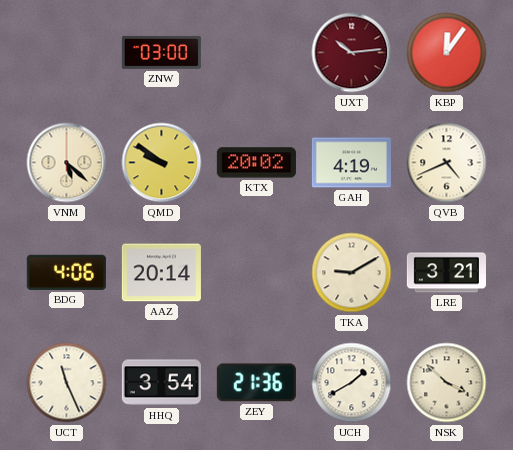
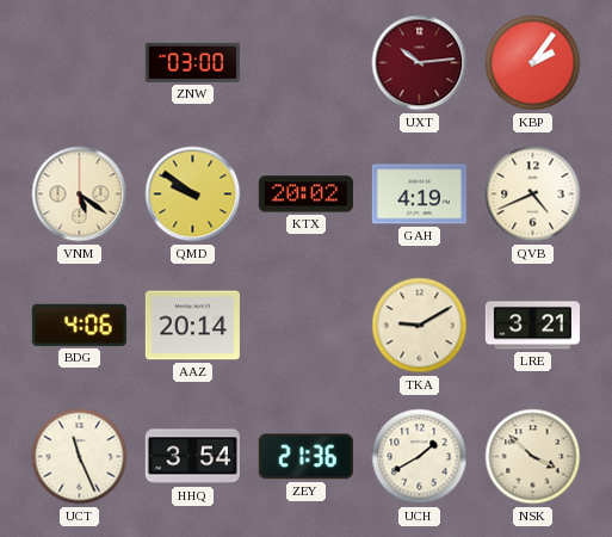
KBP: 12:06 -> 2:06
VNM: 5:22 -> 5:21
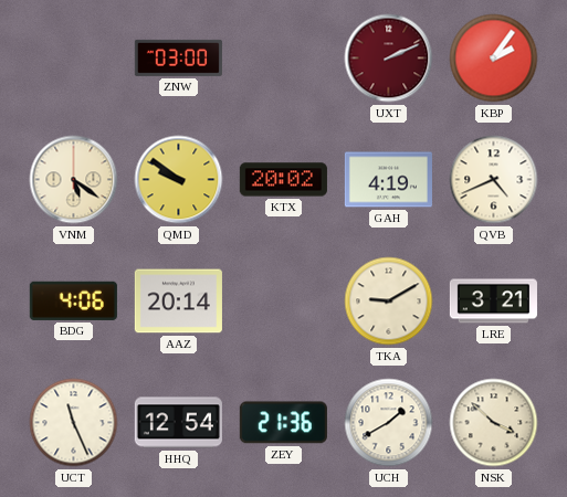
UXT: 10:14 -> 2:11
HHQ: 3:54 -> 12:54
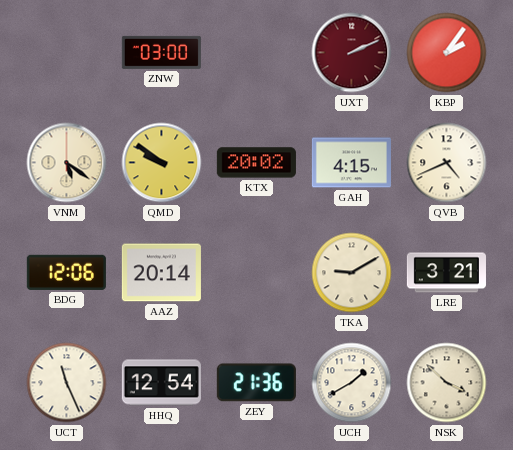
GAH: 4:19 -> 4:15
BDG: 4:06 -> 12:06
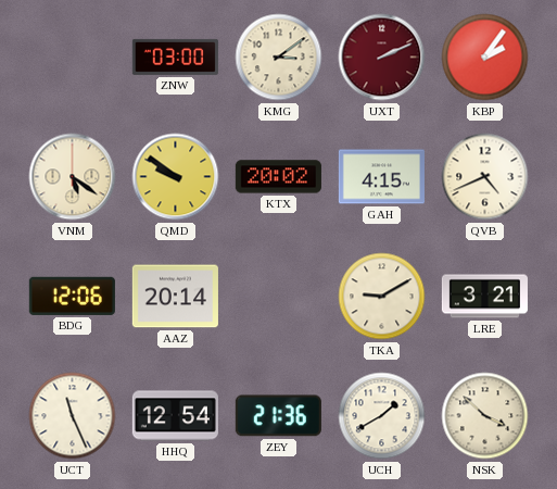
KMG: none -> 3:09
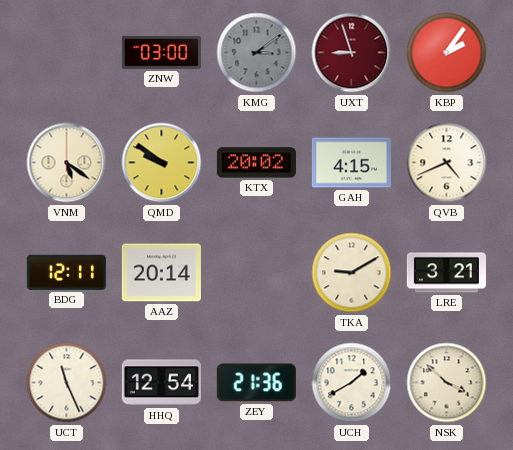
KMG dial: cream -> grey
UXT: 2:11 -> 8:57
BDG: 12:06 -> 12:11
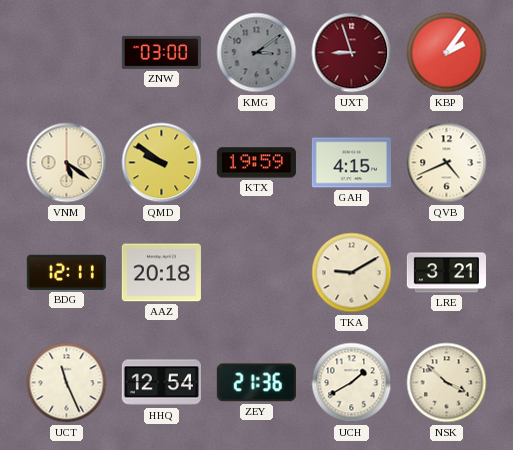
KTX: 20:02 -> 19:59
AAZ: 20:14 -> 20:18
